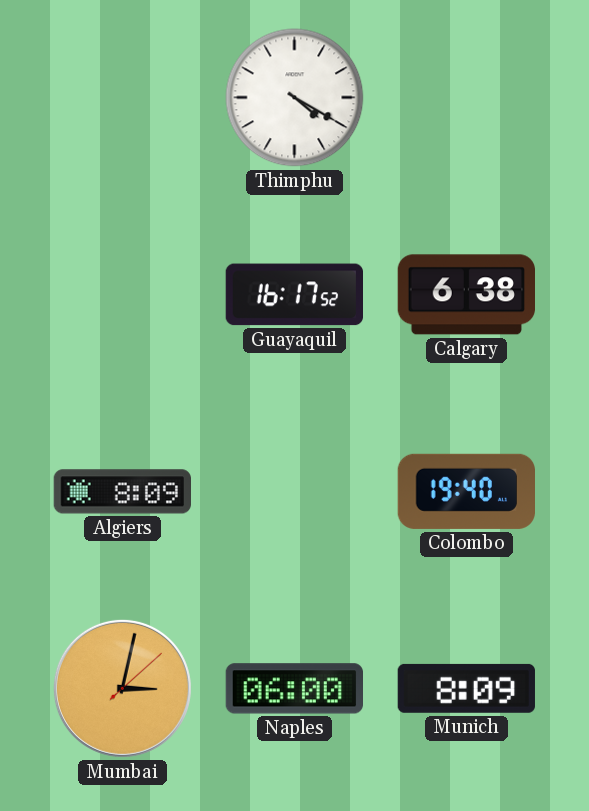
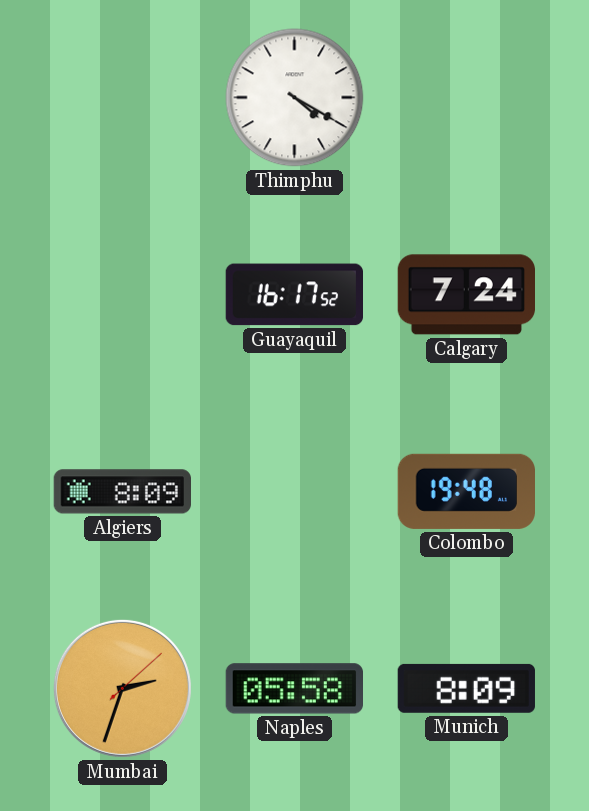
Calgary: 6:38 -> 7:24
Colombo: 19:40 -> 19:48
Mumbai: 3:02 -> 2:33
Naples: 06:00 -> 05:58
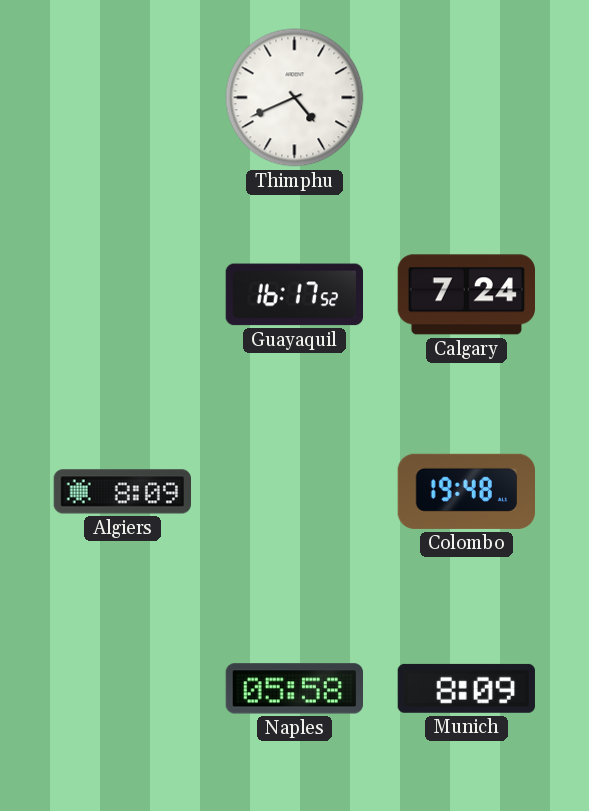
Thimphu: 4:20 -> 4:41
Mumbai: 2:33 -> none
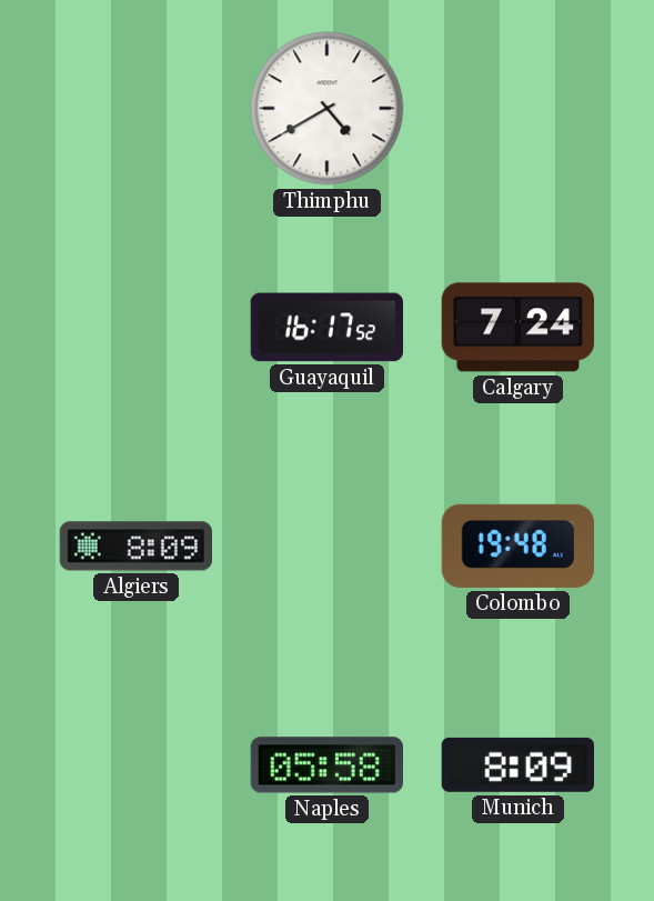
Thimphu: 4:41 -> 4:40
